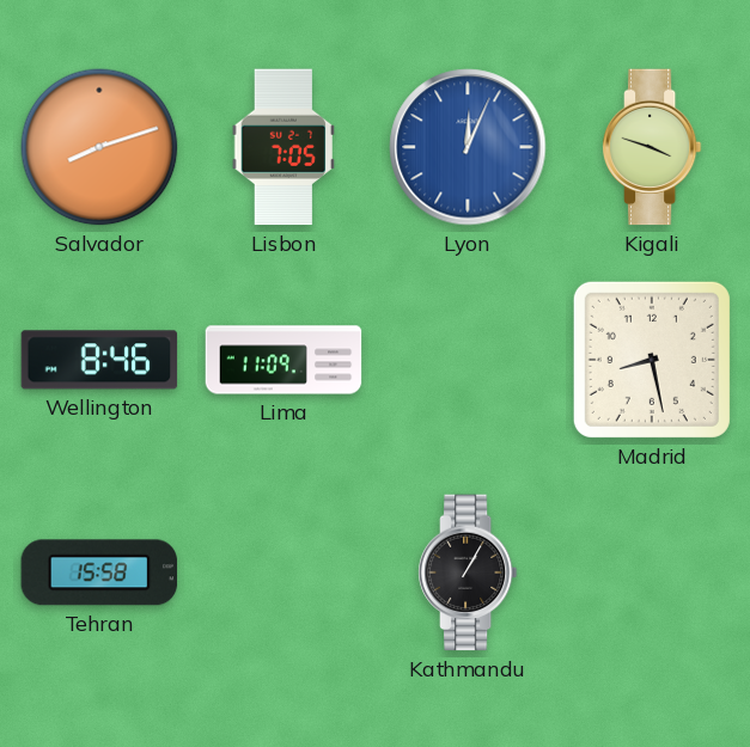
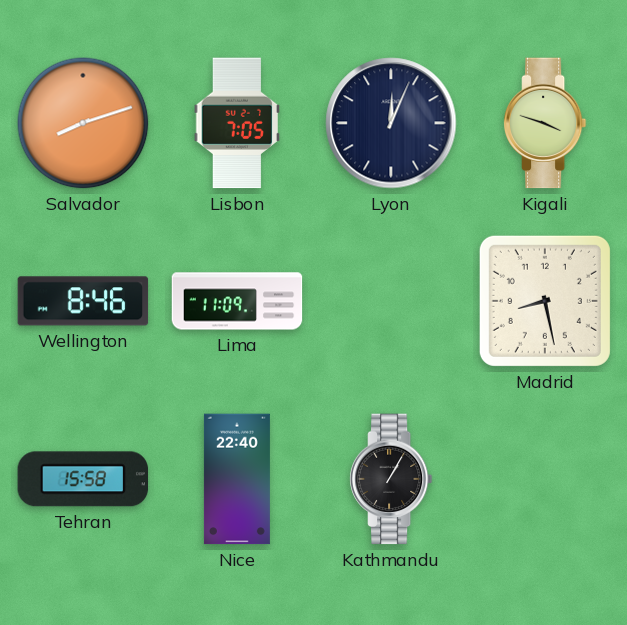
Lyon dial: blue -> navy
Nice: none -> 22:40
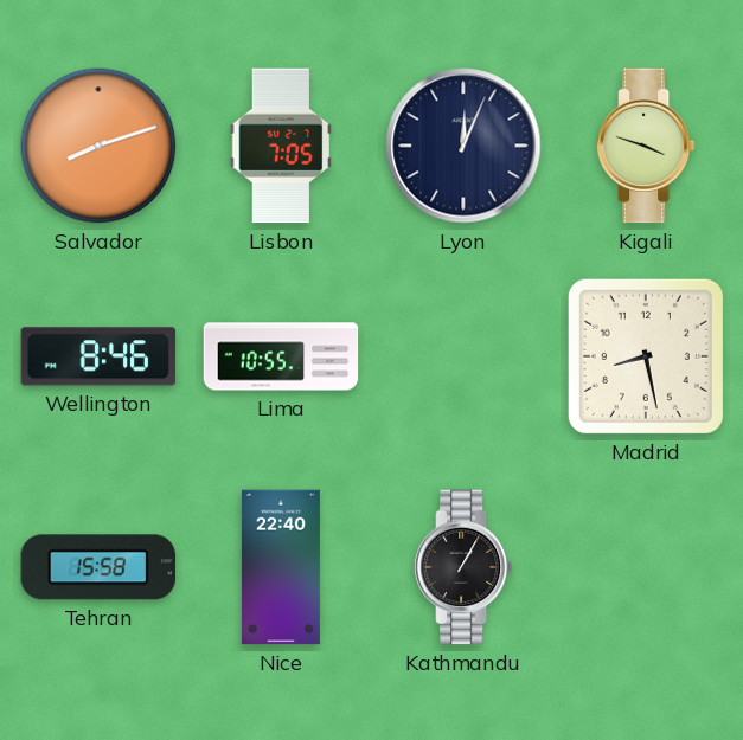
Lima: 11:09 -> 10:55
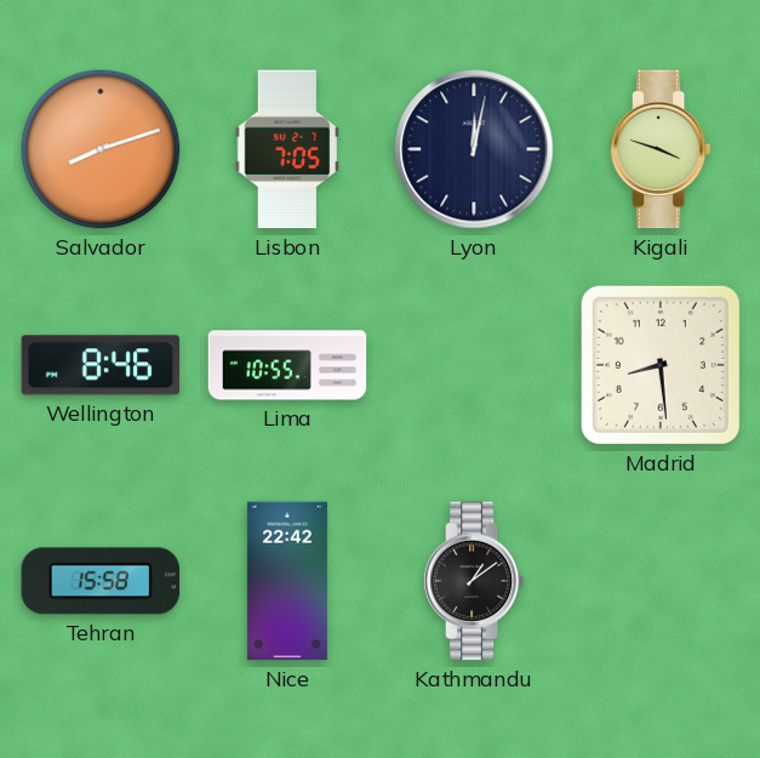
Lyon: 12:04 -> 12:02
Madrid: 8:28 -> 8:29
Nice: 22:40 -> 22:42
Kathmandu: 1:05 -> 1:09
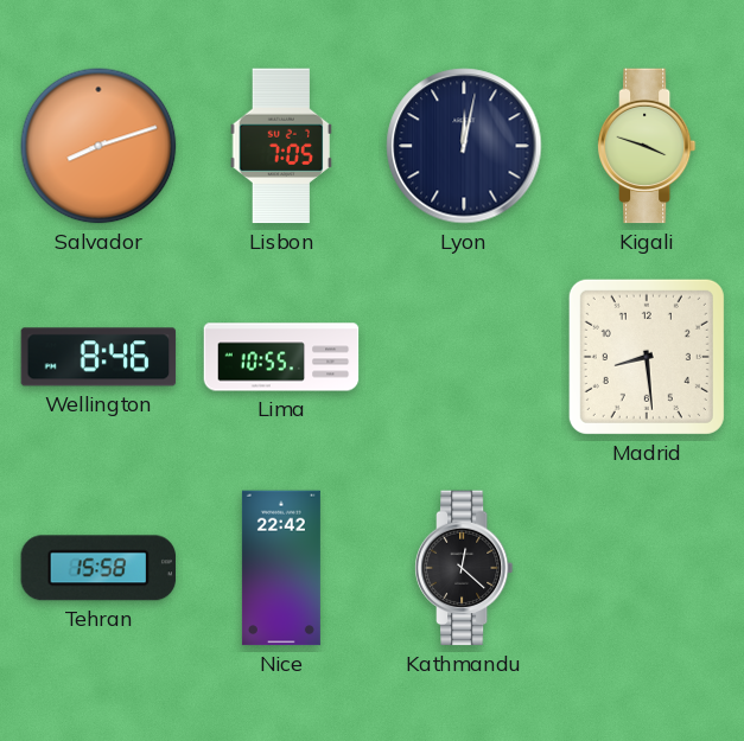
Kathmandu: 1:09 -> 12:22
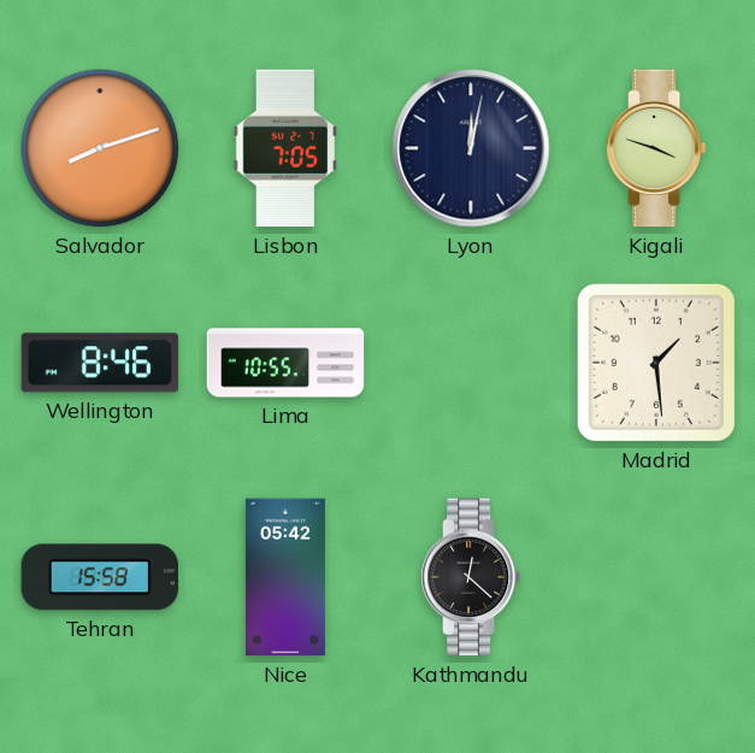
Madrid: 8:29 -> 1:29
Nice: 22:42 -> 05:42
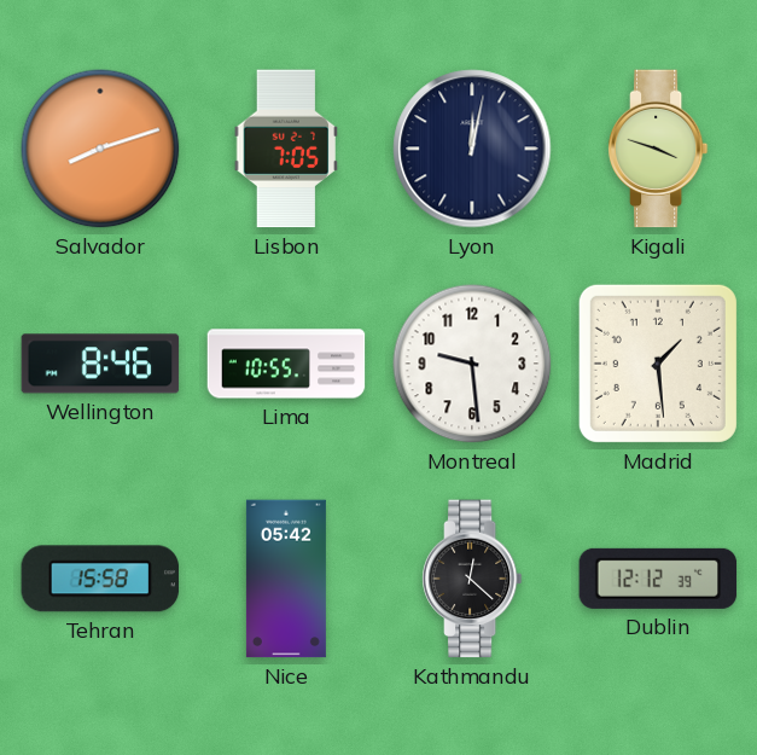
Montreal: none -> 9:29
Dublin: none -> 12:12
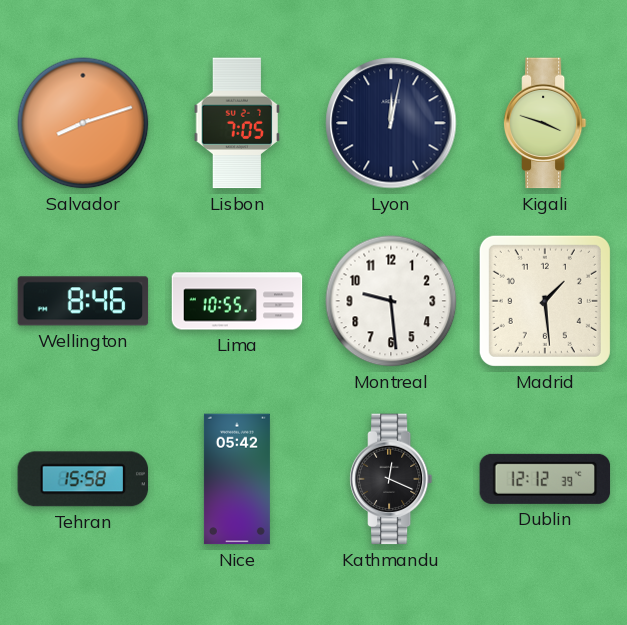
Kathmandu: 12:22 -> 12:19
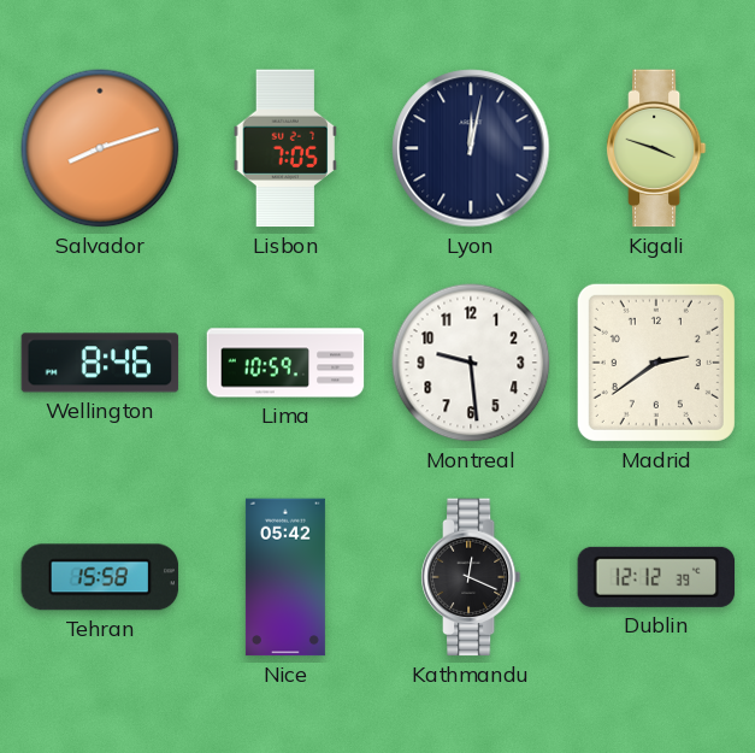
Lima: 10:55 -> 10:59
Madrid: 1:29 -> 2:39
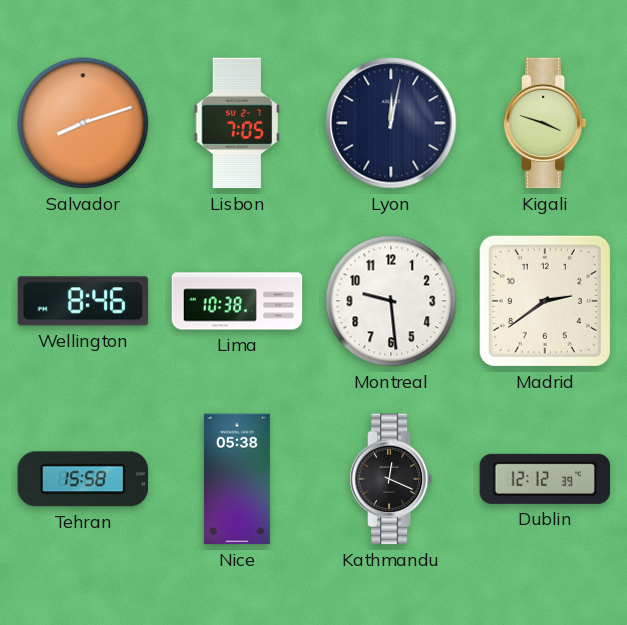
Lima: 10:59 -> 10:38
Nice: 05:42 -> 05:38
